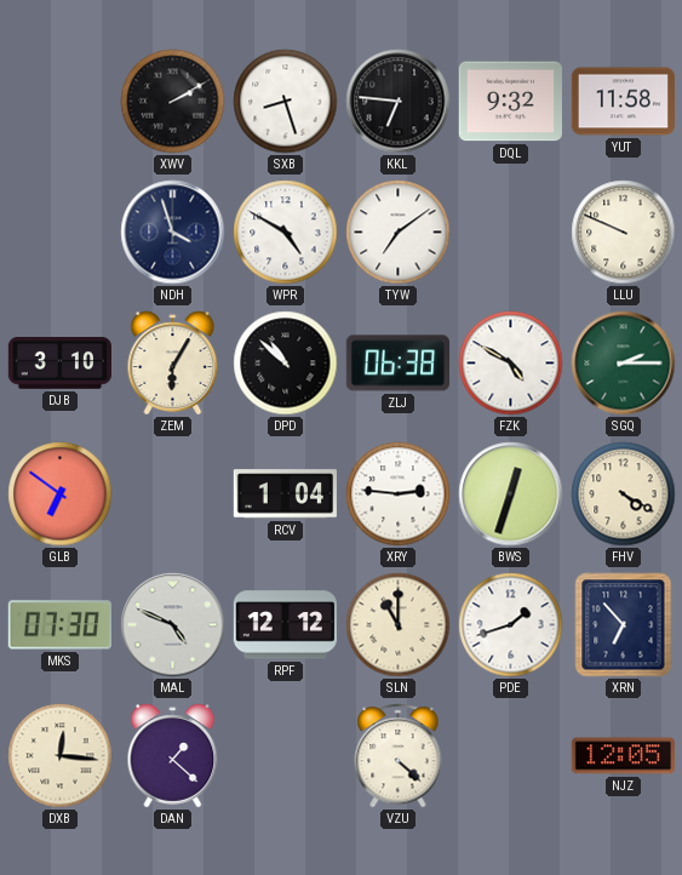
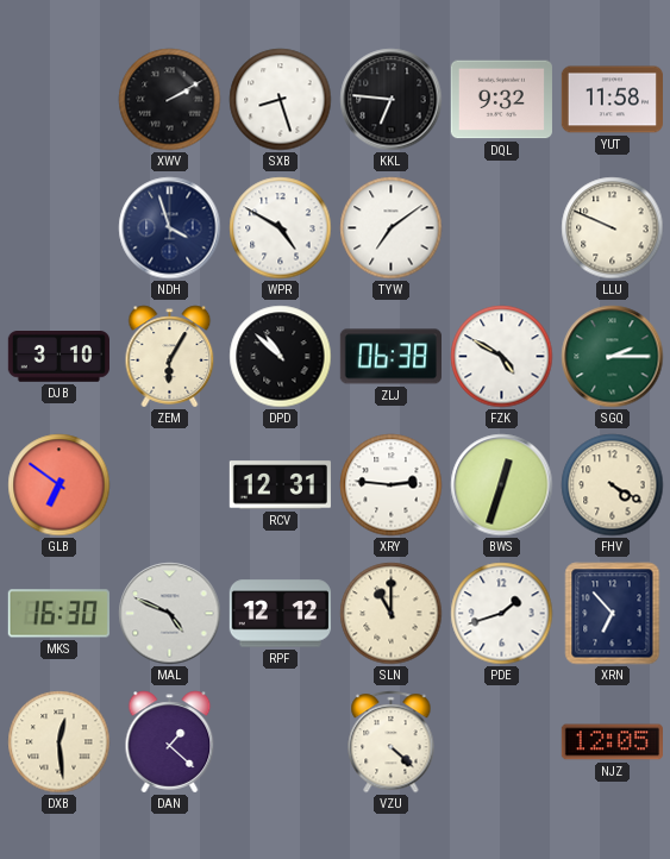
RCV: 1:04 -> 12:31
MKS: 07:30 -> 16:30
DXB: 12:16 -> 12:29
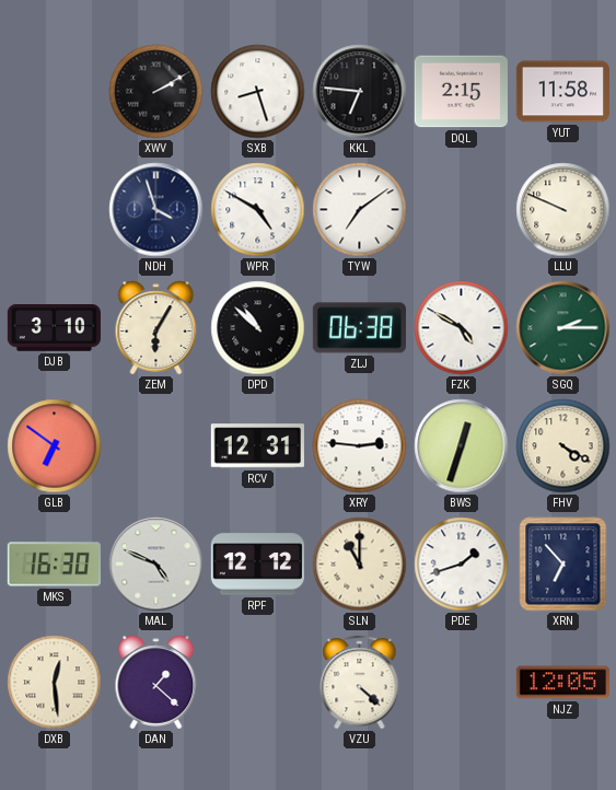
DQL: 9:32 -> 2:15
